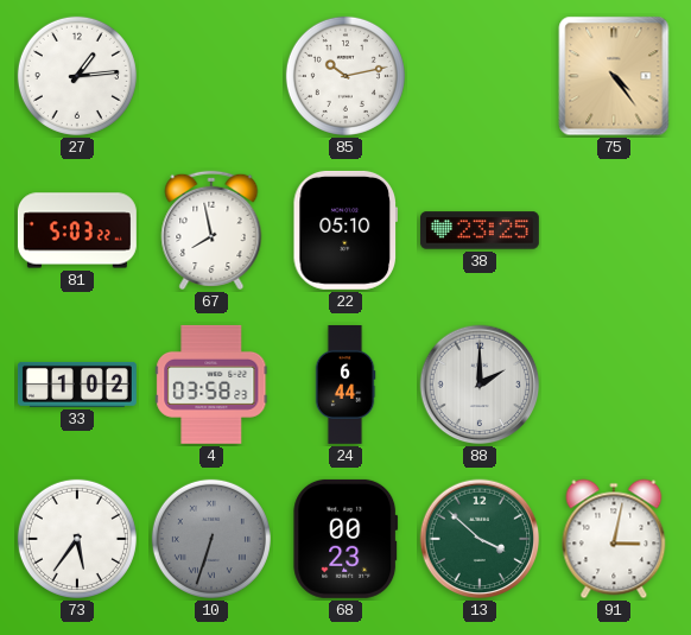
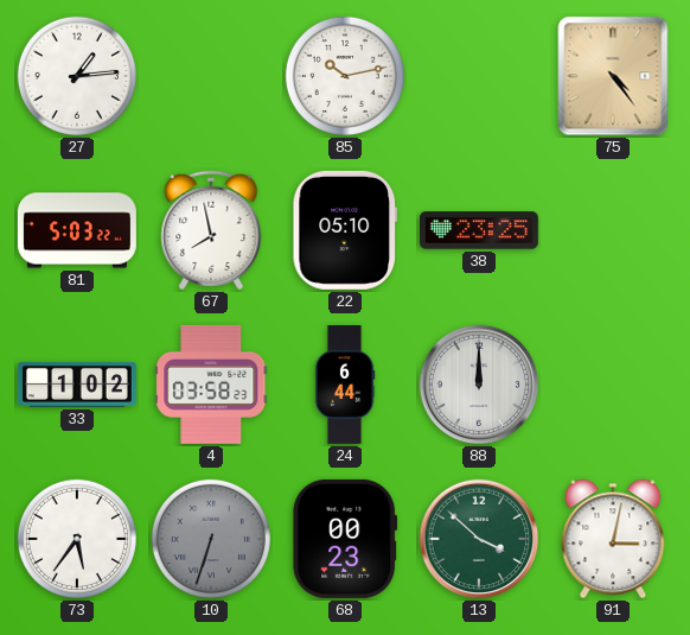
88: 2:00 -> 12:00
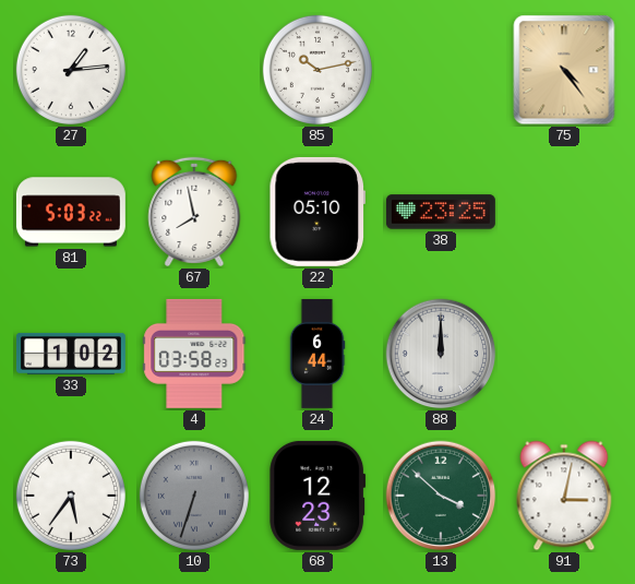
68: 00:23 -> 12:23
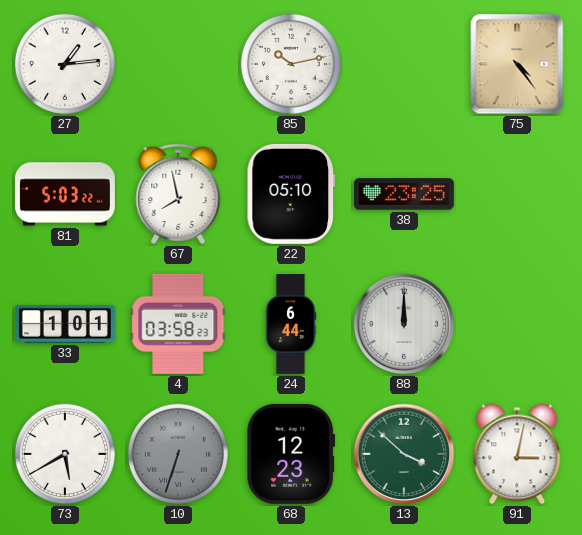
33: 1:02 -> 1:01
73: 5:36 -> 5:40
